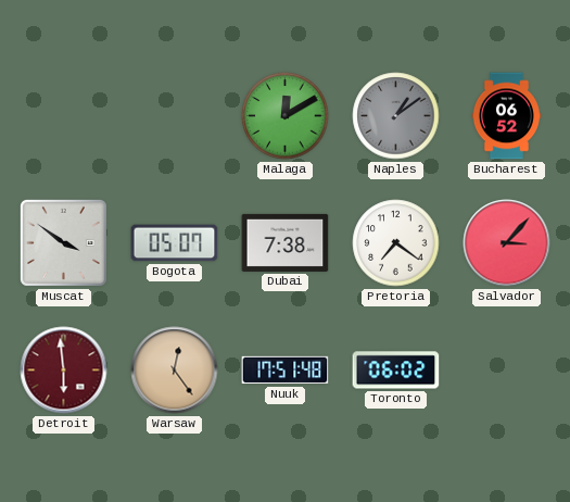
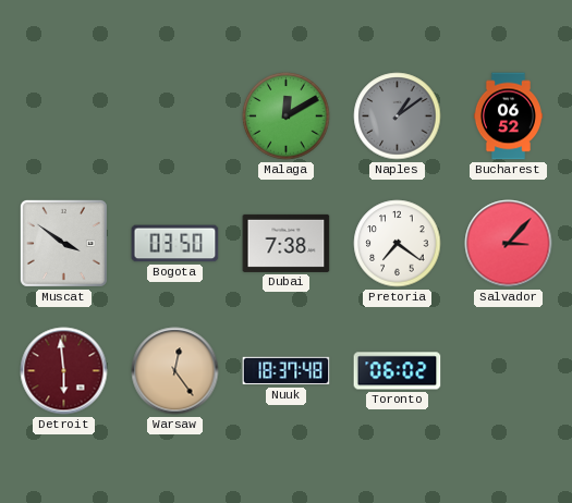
Bogota: 05:07 -> 03:50
Nuuk: 17:51 -> 18:37
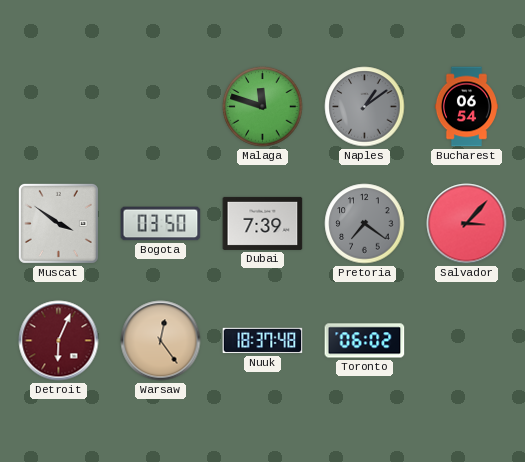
Malaga: 12:10 -> 11:48
Bucharest: 06:52 -> 06:54
Dubai: 7:38 -> 7:39
Pretoria dial: white -> grey
Detroit: 5:59 -> 6:04
